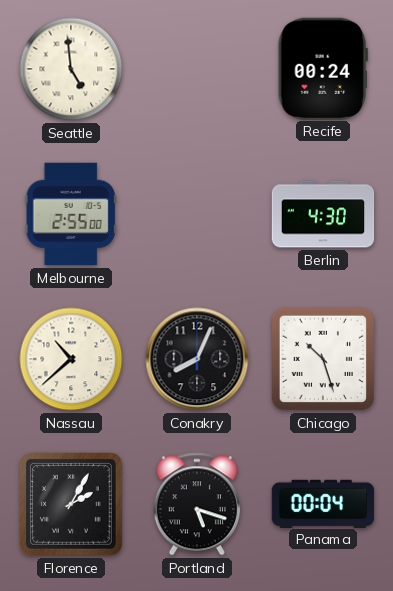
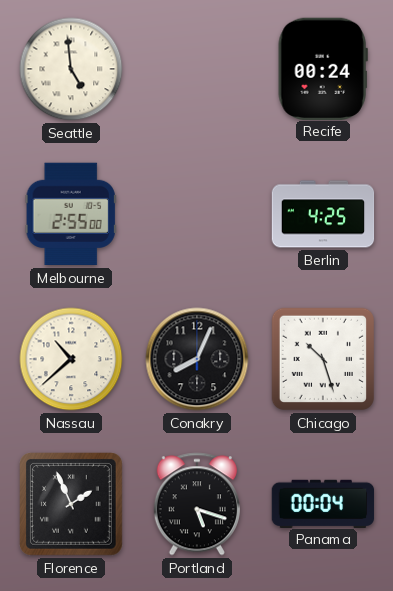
Berlin: 4:30 -> 4:25
Florence: 2:05 -> 1:56
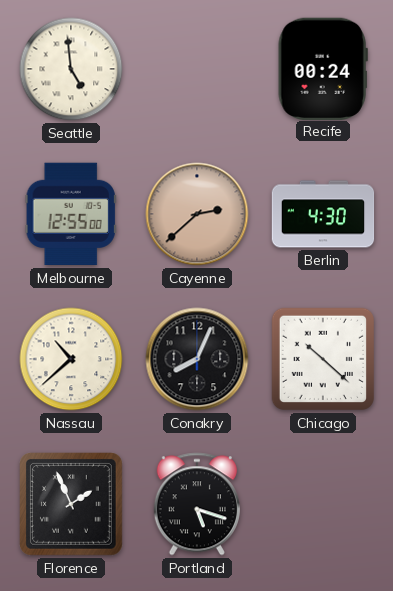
Melbourne: 2:55 -> 12:55
Cayenne: none -> 2:38
Berlin: 4:25 -> 4:30
Chicago: 10:27 -> 10:22
Panama: 00:04 -> none
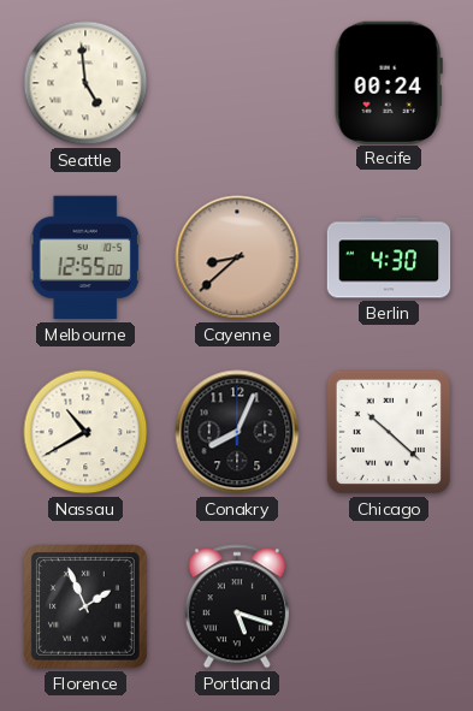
Cayenne: 2:38 -> 8:38
Nassau: 10:38 -> 10:40
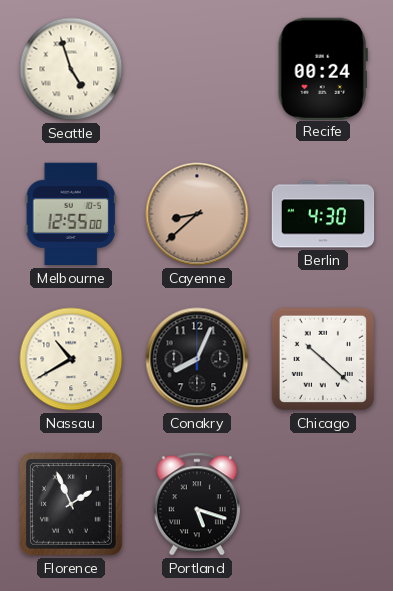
Seattle: 4:59 -> 4:57
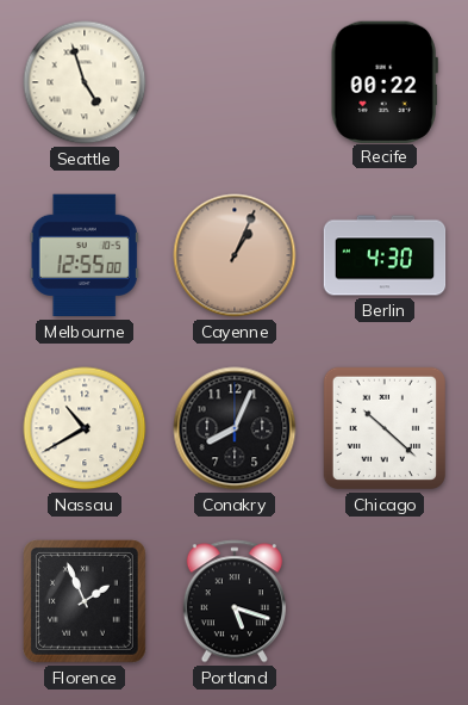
Recife: 00:24 -> 00:22
Cayenne: 8:38 -> 1:04
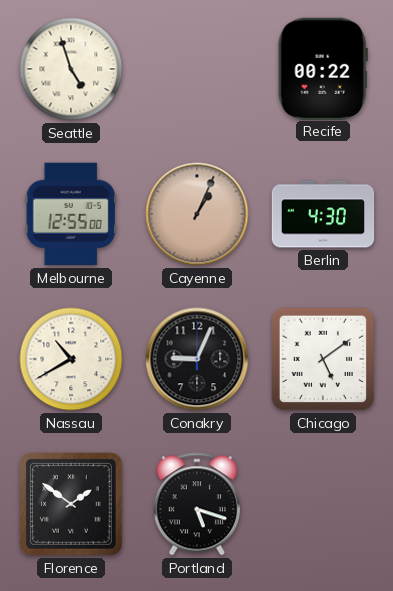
Conakry: 8:04 -> 9:04
Chicago: 10:22 -> 5:09
Florence: 1:56 -> 1:51
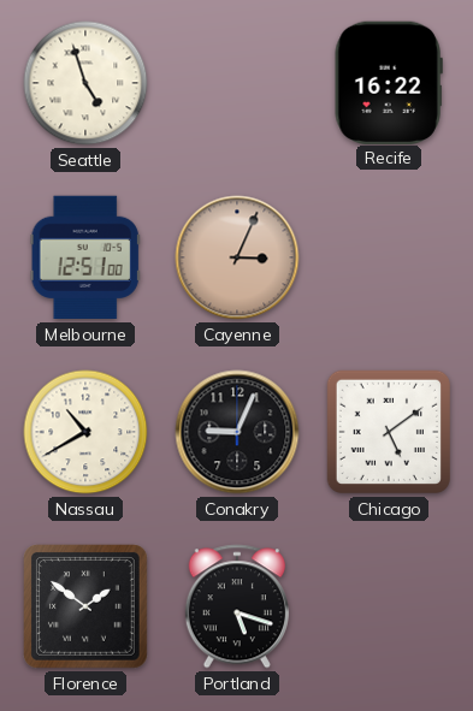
Recife: 00:22 -> 16:22
Melbourne: 12:55 -> 12:51
Cayenne: 1:04 -> 3:04
Berlin: 4:30 -> none
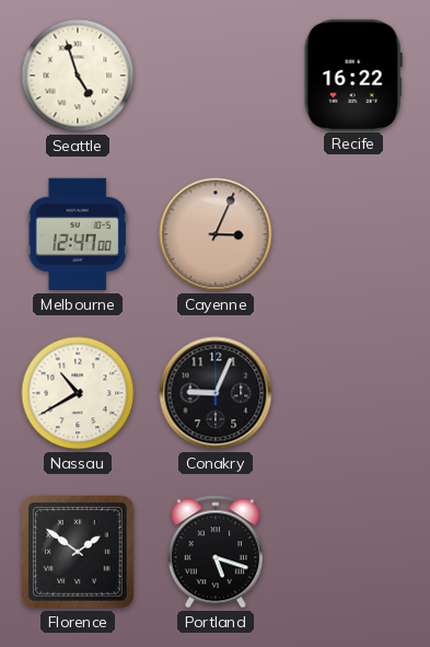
Melbourne: 12:51 -> 12:47
Chicago: 5:09 -> none
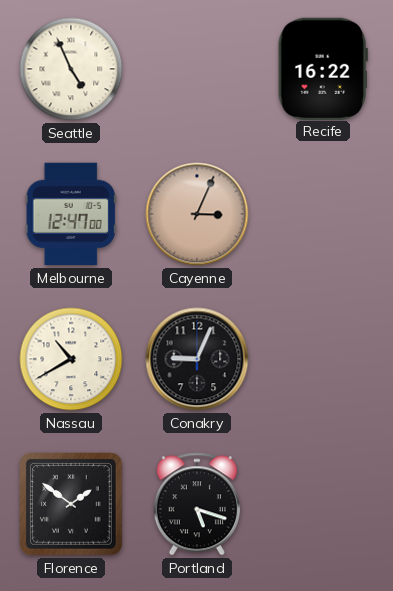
Seattle: 4:57 -> 4:56
